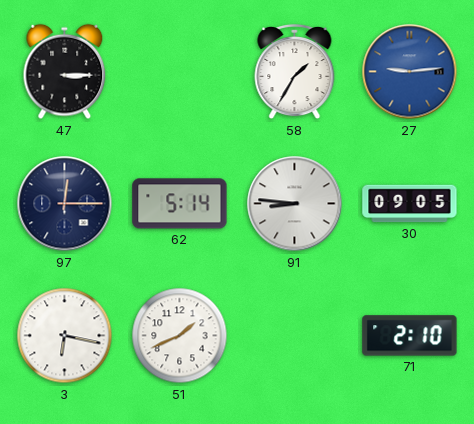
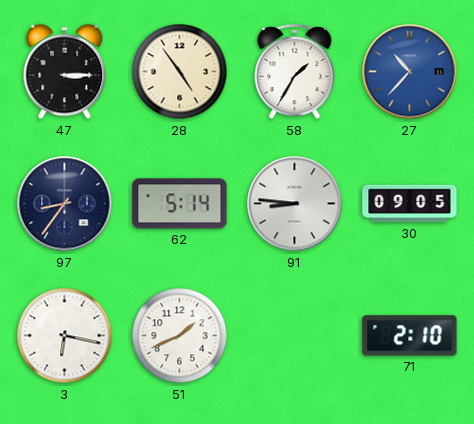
28: none -> 4:54
27: 9:14 -> 10:37
97: 12:15 -> 8:36
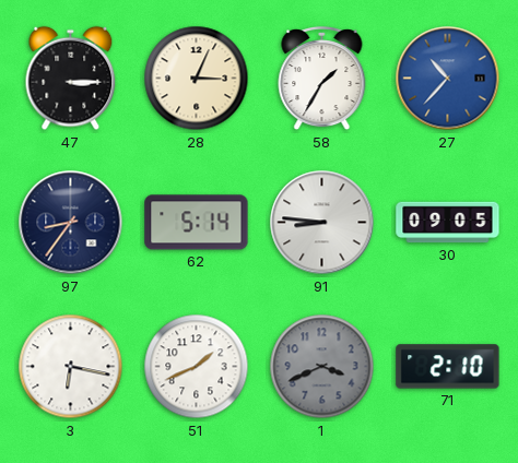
28: 4:54 -> 3:04
1: none -> 3:41
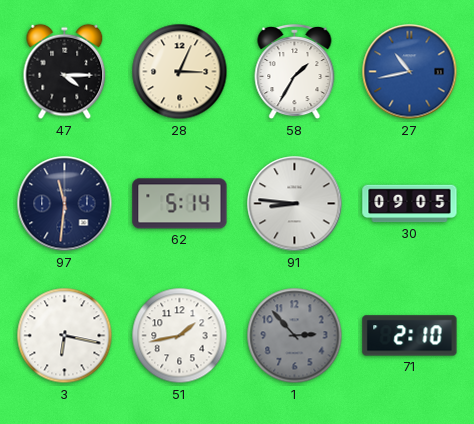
47: 3:15 -> 4:15
27: 10:37 -> 10:43
97: 8:36 -> 11:31
51: 1:41 -> 1:43
1: 3:41 -> 2:53
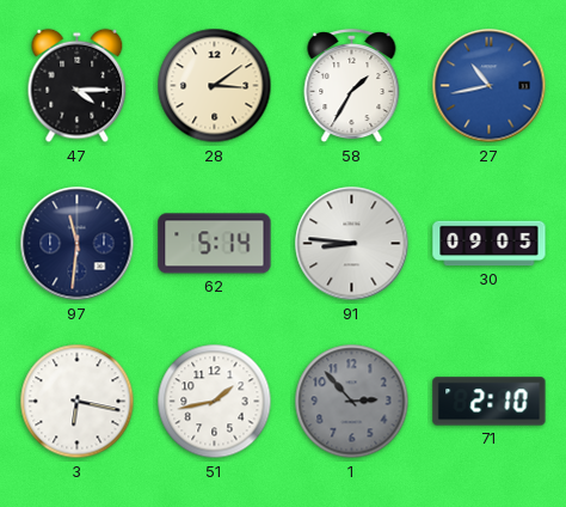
28: 3:04 -> 3:09
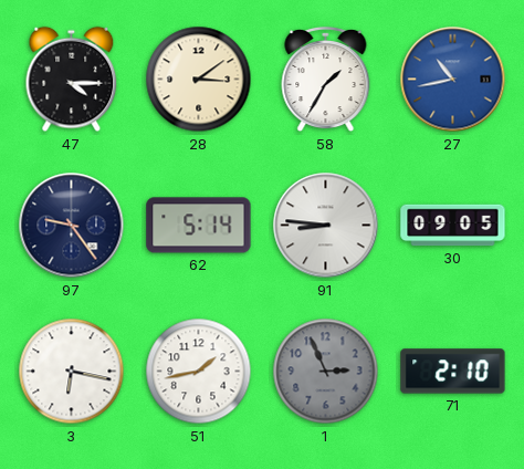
97: 11:31 -> 9:24
1: 2:53 -> 2:56
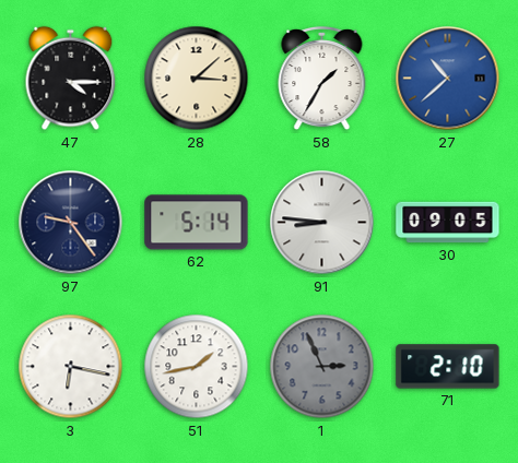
28: 3:09 -> 3:08
27: 10:43 -> 10:38
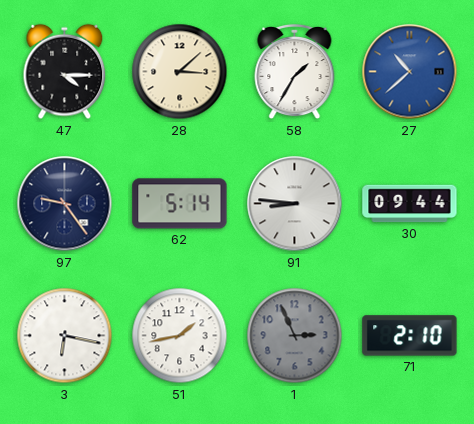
30: 09:05 -> 09:44
